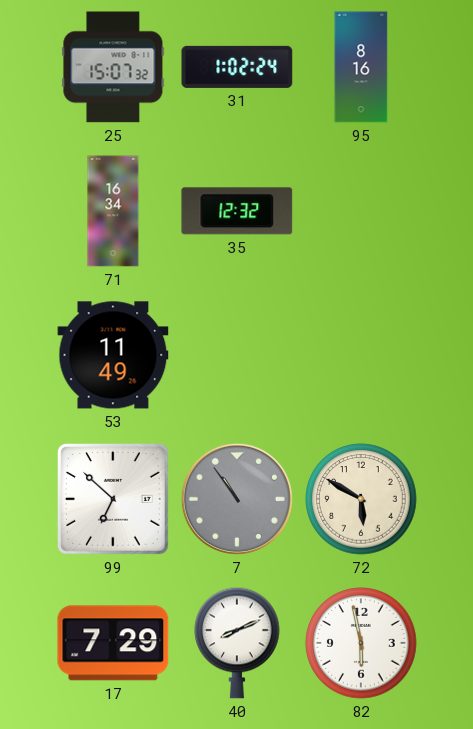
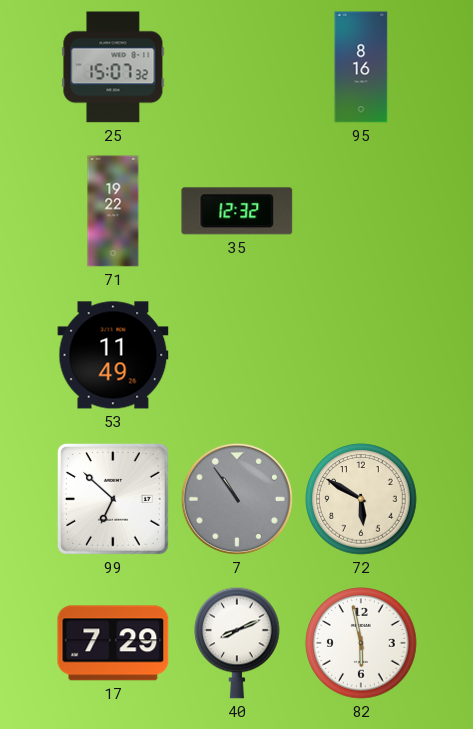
31: 1:02 -> none
71: 16:34 -> 19:22
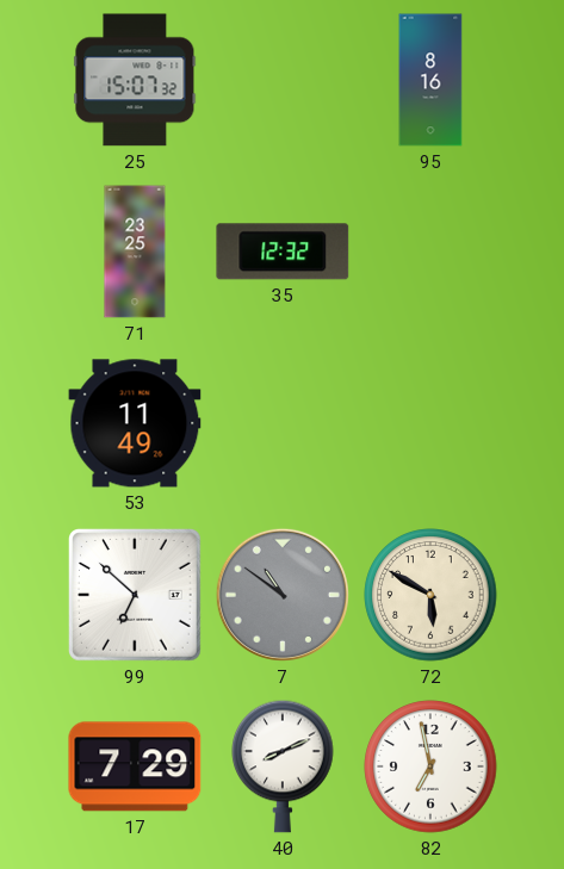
71: 19:22 -> 23:25
7: 10:54 -> 10:51
82: 5:58 -> 6:58
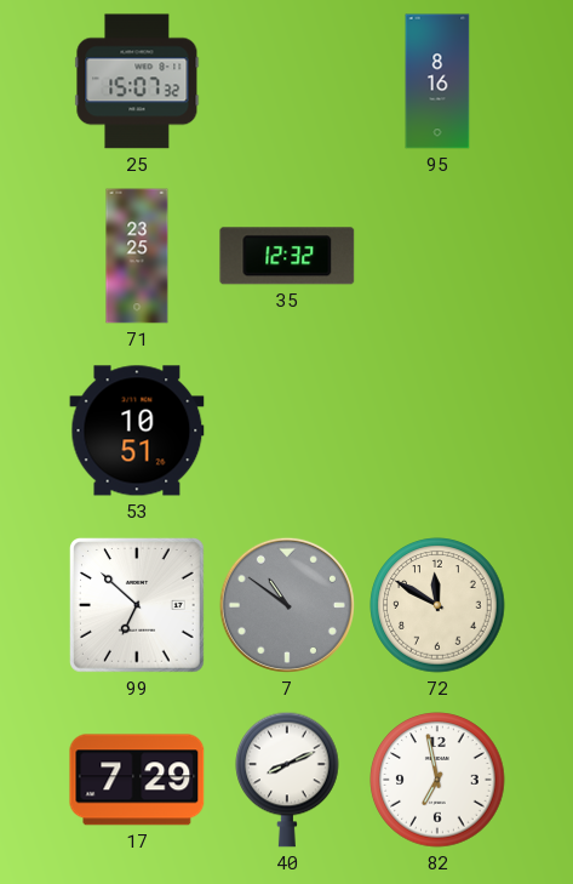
53: 11:49 -> 10:51
72: 5:50 -> 11:50
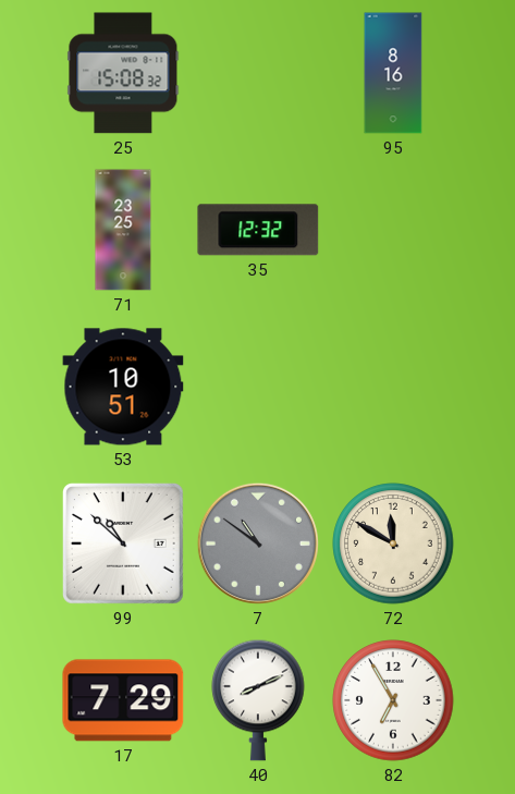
25: 15:07 -> 15:08
99: 6:52 -> 10:52
82: 6:58 -> 6:55
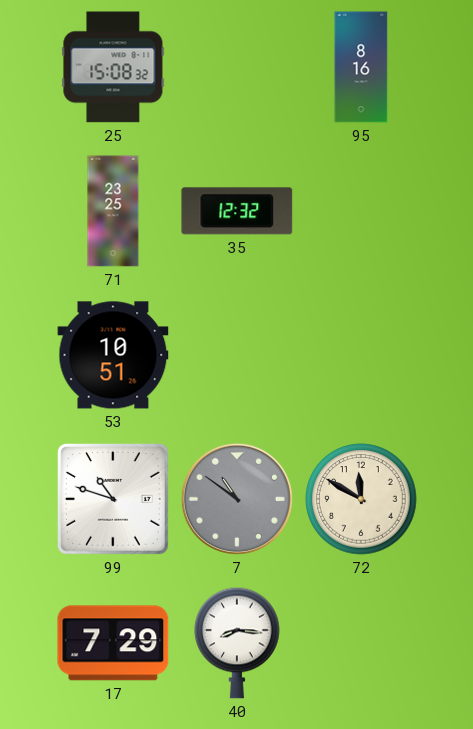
99: 10:52 -> 10:48
40: 8:11 -> 8:16
82: 6:55 -> none
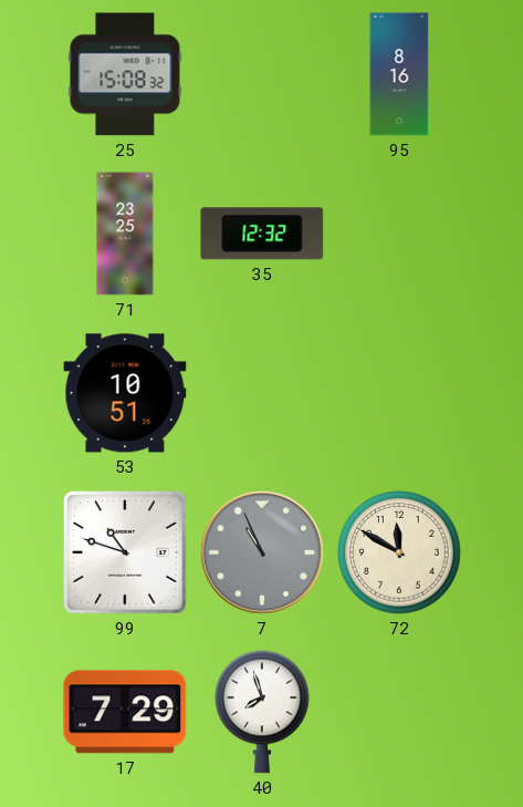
7: 10:51 -> 10:56
40: 8:16 -> 7:57
